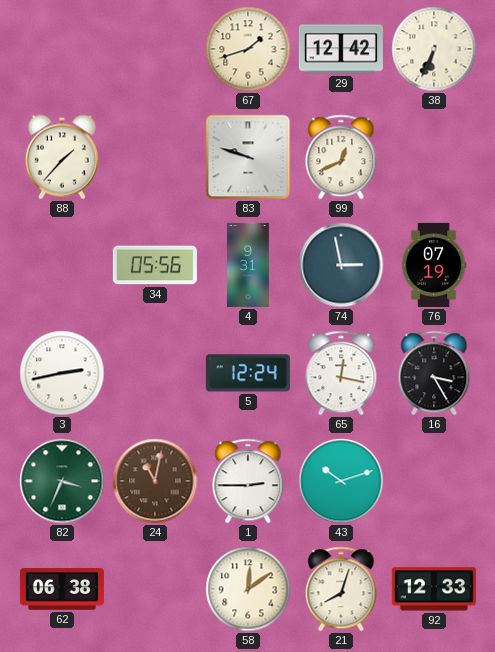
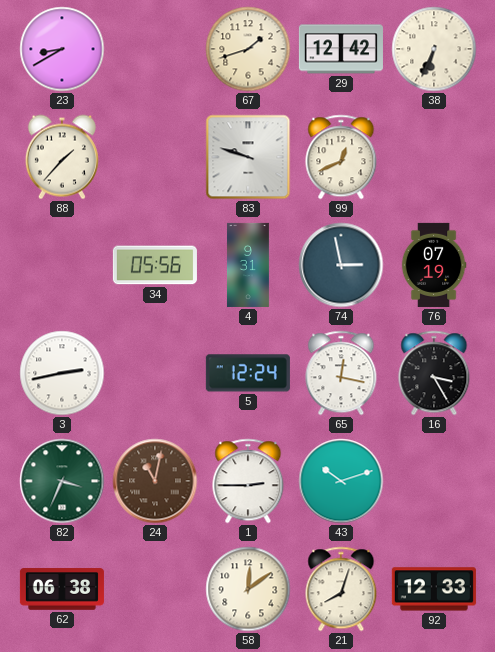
23: none -> 8:40
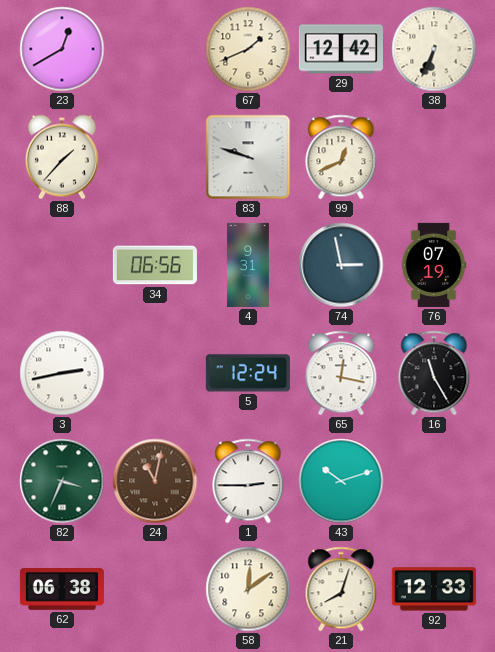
23: 8:40 -> 12:40
67: 1:42 -> 1:41
34: 05:56 -> 06:56
16: 3:25 -> 11:25
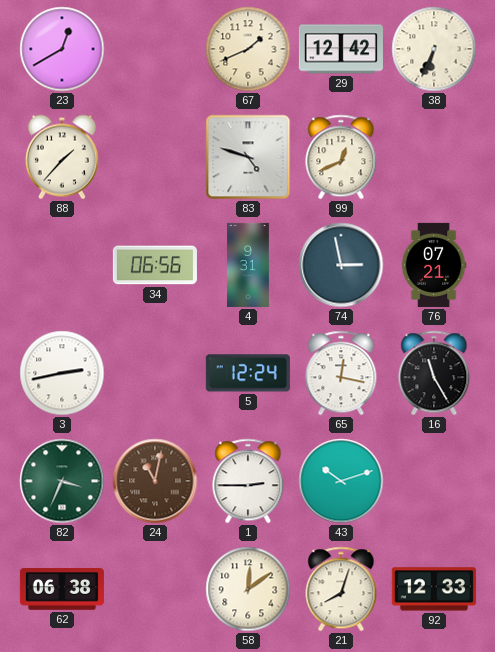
83: 9:48 -> 4:48
76: 07:19 -> 07:21
